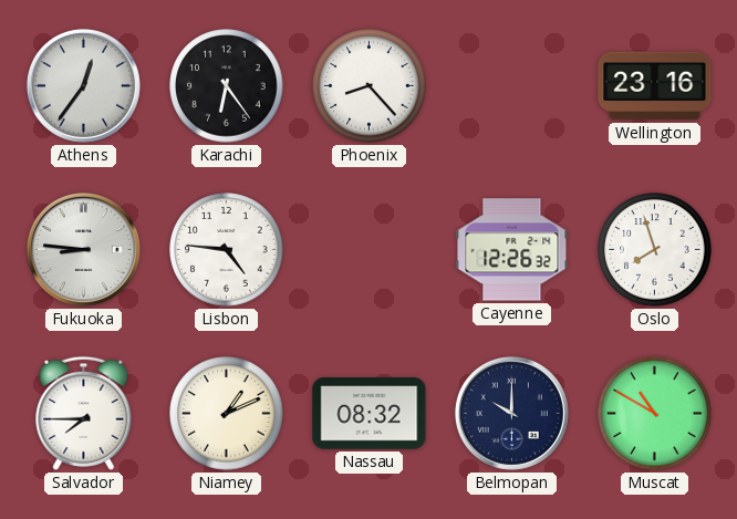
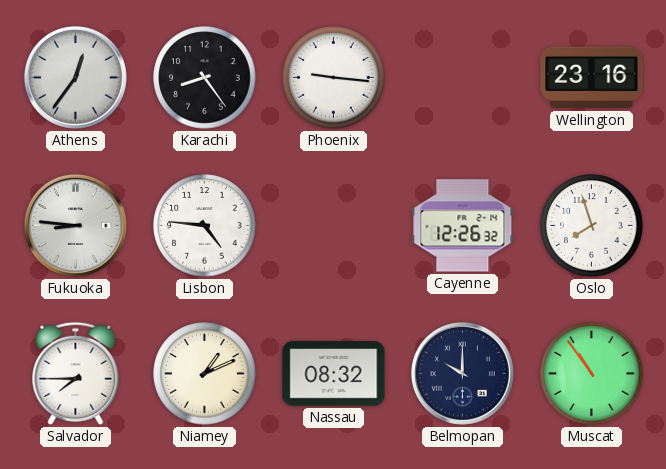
Karachi: 6:24 -> 8:24
Phoenix: 8:23 -> 9:16
Muscat: 10:50 -> 10:54
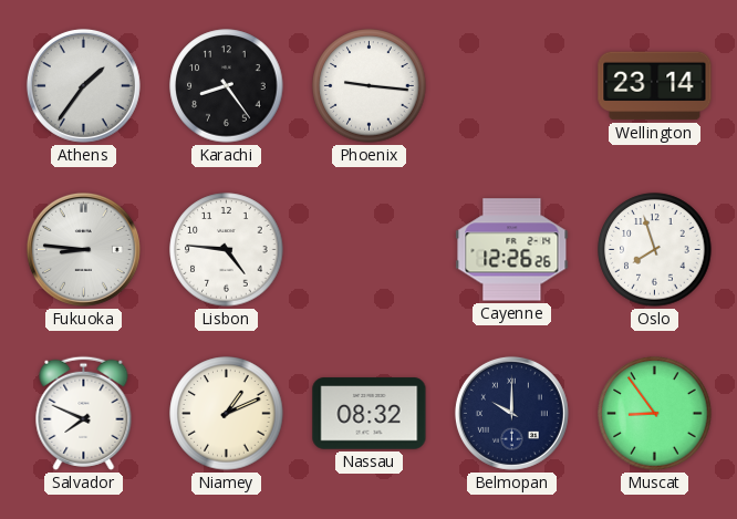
Athens: 12:36 -> 1:36
Wellington: 23:16 -> 23:14
Cayenne: 12:26:32 -> 12:26:26
Salvador: 7:45 -> 7:49
Muscat: 10:54 -> 8:54
